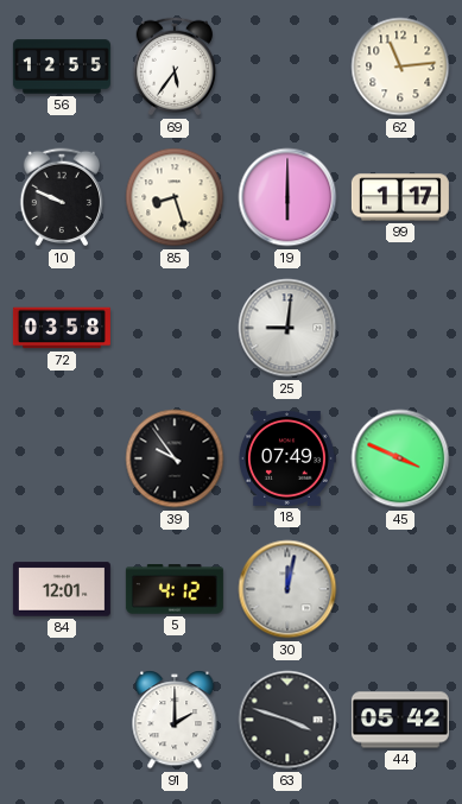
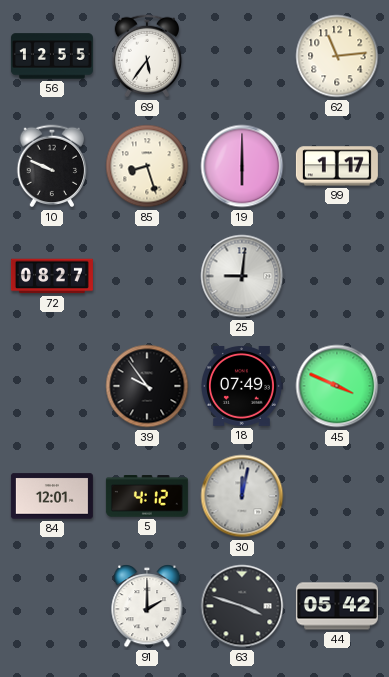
72: 03:58 -> 08:27
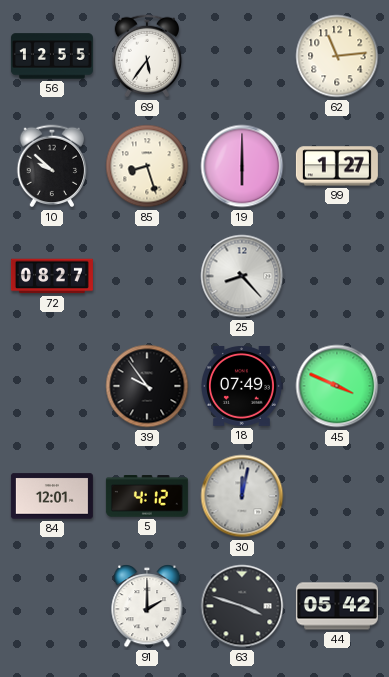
10: 9:49 -> 9:52
99: 1:17 -> 1:27
25: 9:01 -> 8:23
